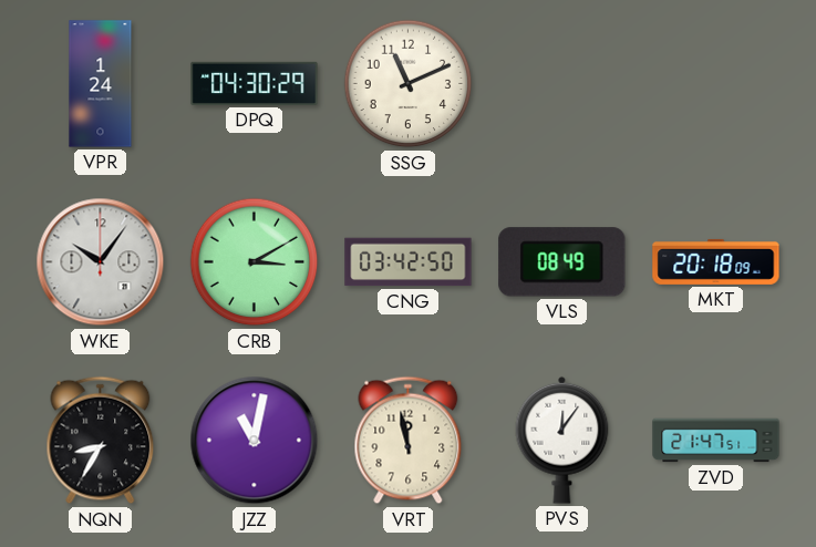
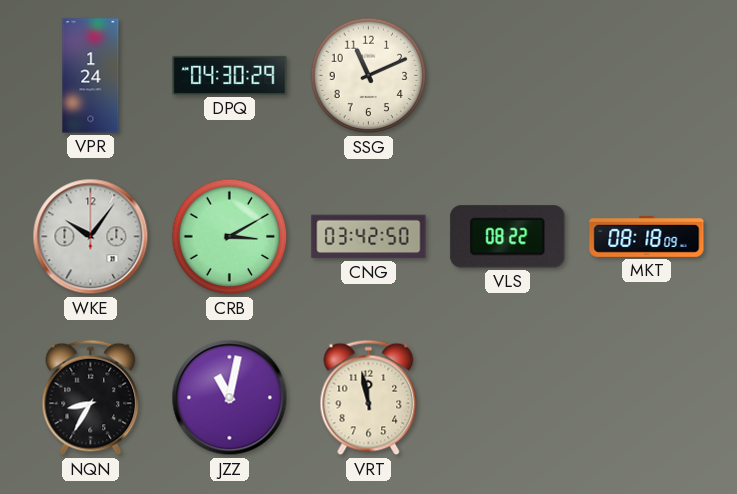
VLS: 08:49 -> 08:22
MKT: 20:18 -> 08:18
PVS: 12:06 -> none
ZVD: 21:47 -> none
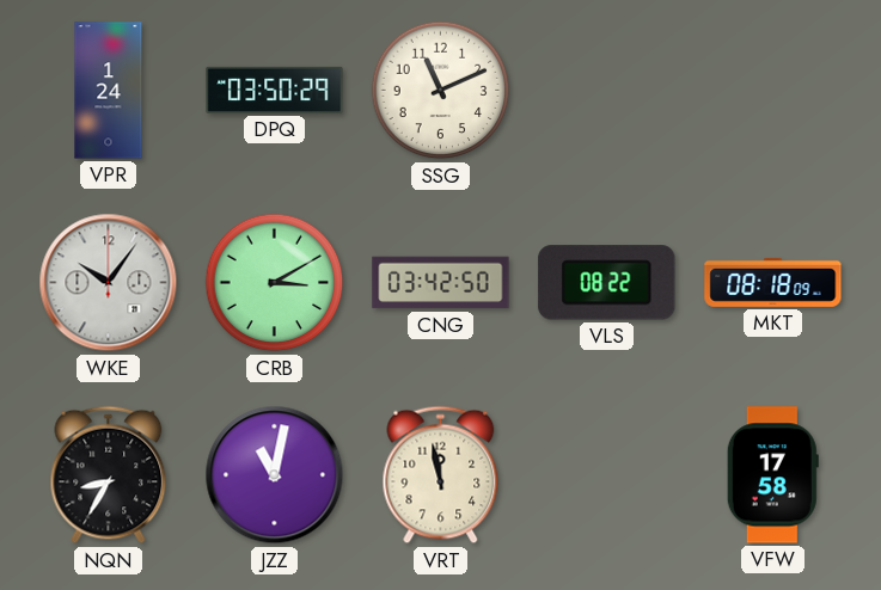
DPQ: 04:30 -> 03:50
VFW: none -> 17:58
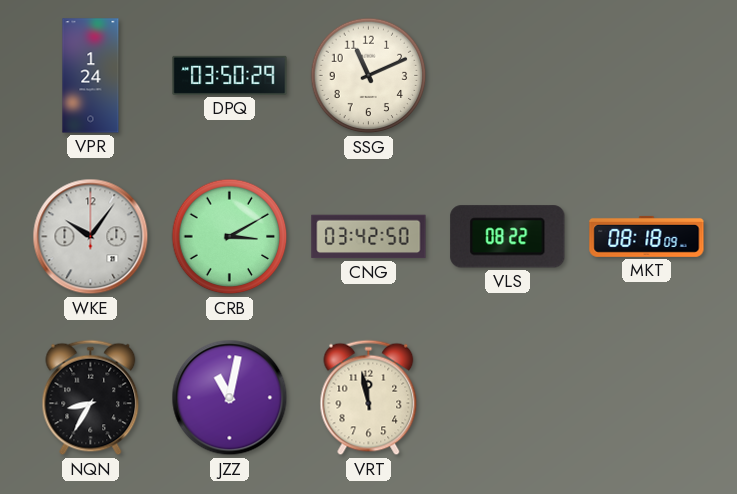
VFW: 17:58 -> none
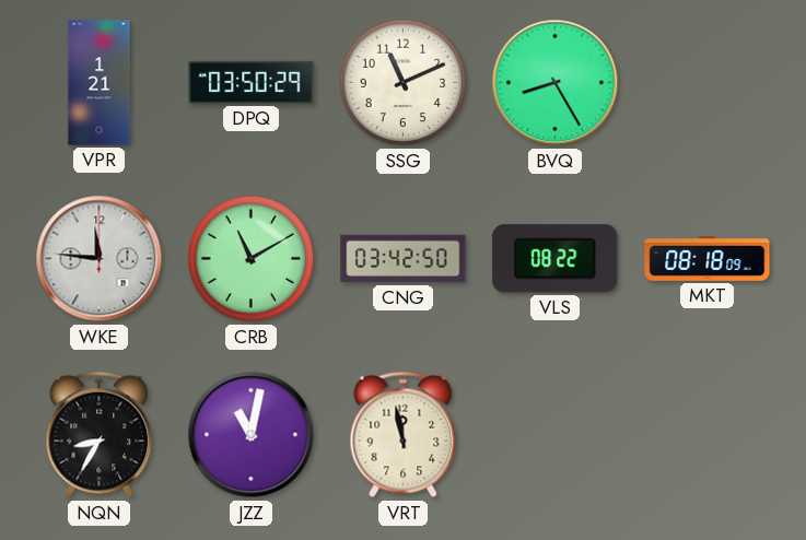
VPR: 1:24 -> 1:21
BVQ: none -> 8:25
WKE: 10:06 -> 11:46
CRB: 3:10 -> 11:10
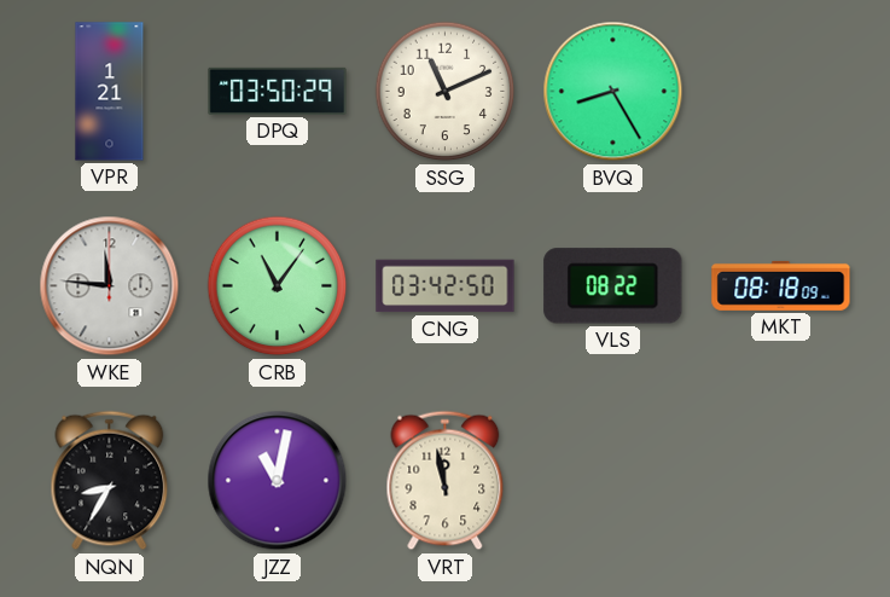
CRB: 11:10 -> 11:06
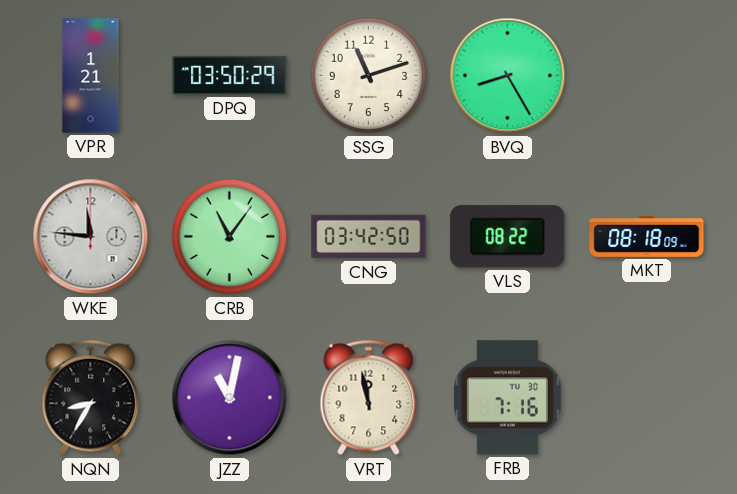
SSG: 11:11 -> 11:12
FRB: none -> 7:16
